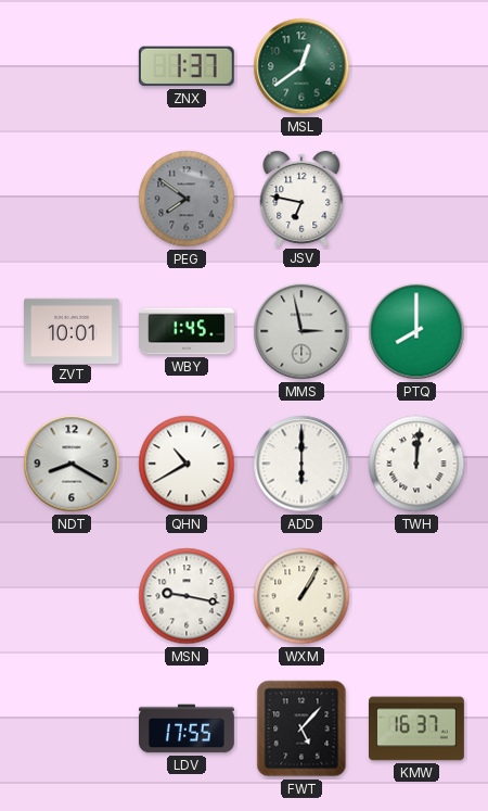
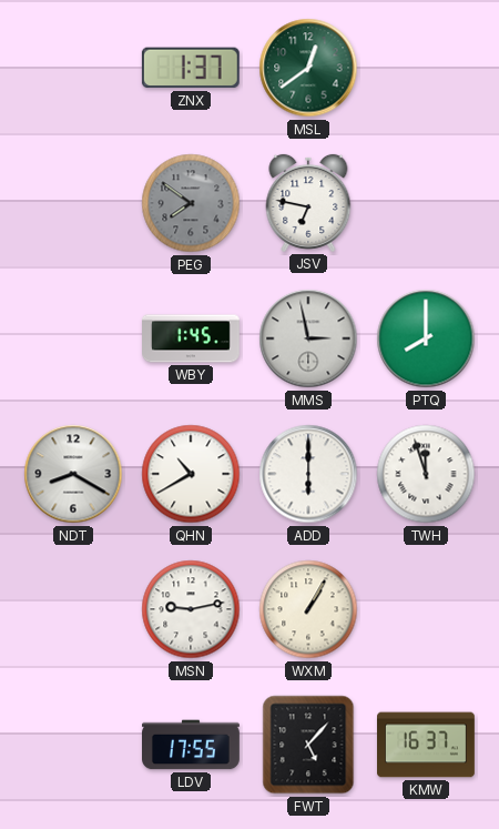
ZVT: 10:01 -> none
TWH: 12:01 -> 11:57
MSN: 9:17 -> 9:13
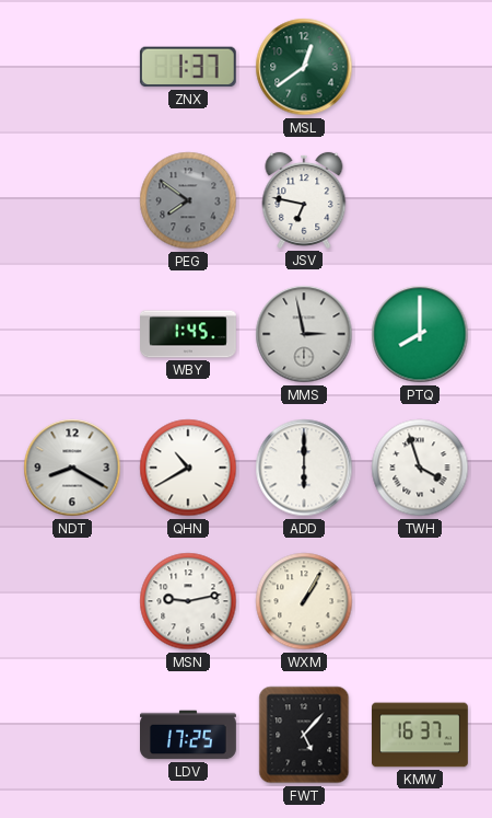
TWH: 11:57 -> 3:57
LDV: 17:55 -> 17:25
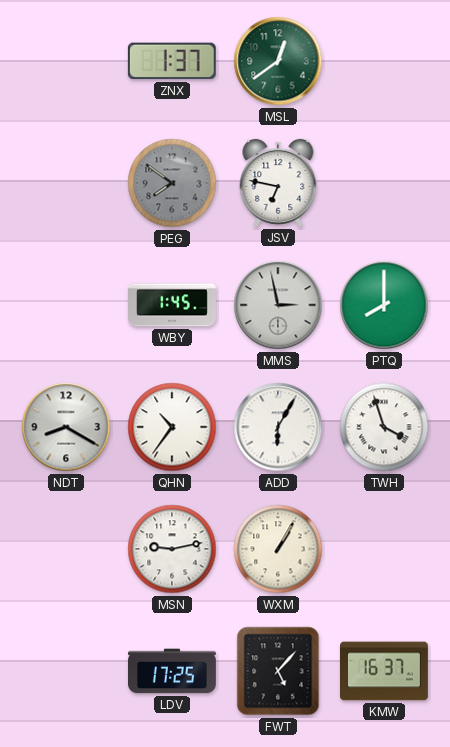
QHN: 10:40 -> 10:36
ADD: 6:00 -> 6:05
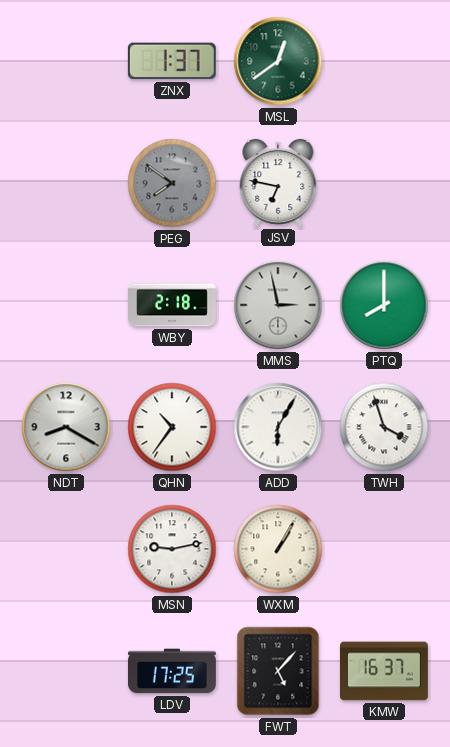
WBY: 1:45 -> 2:18
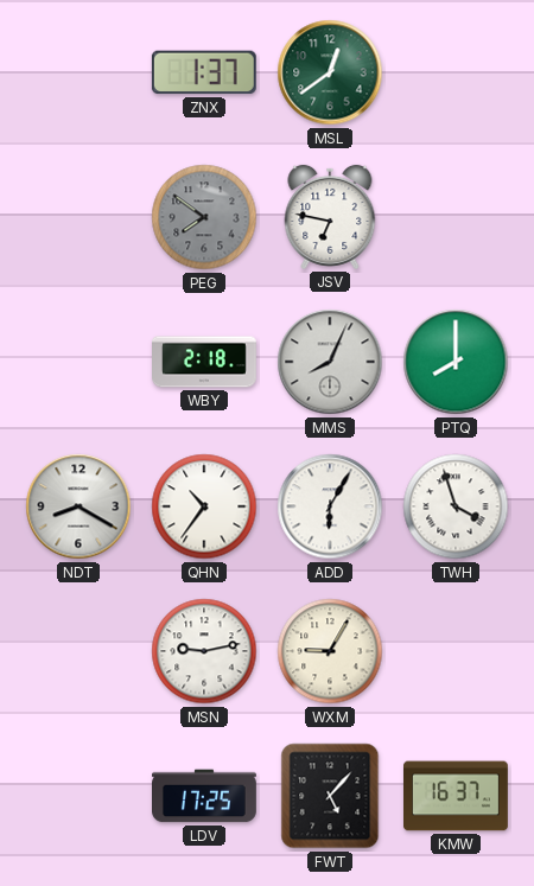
MMS: 2:58 -> 8:04
WXM: 1:05 -> 9:05
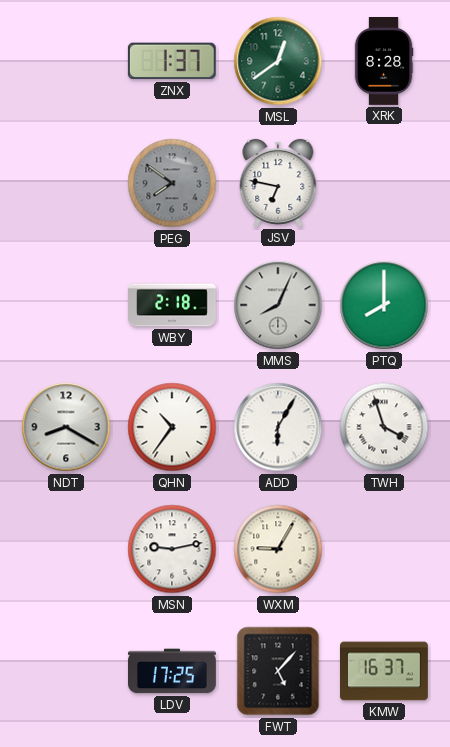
XRK: none -> 8:28
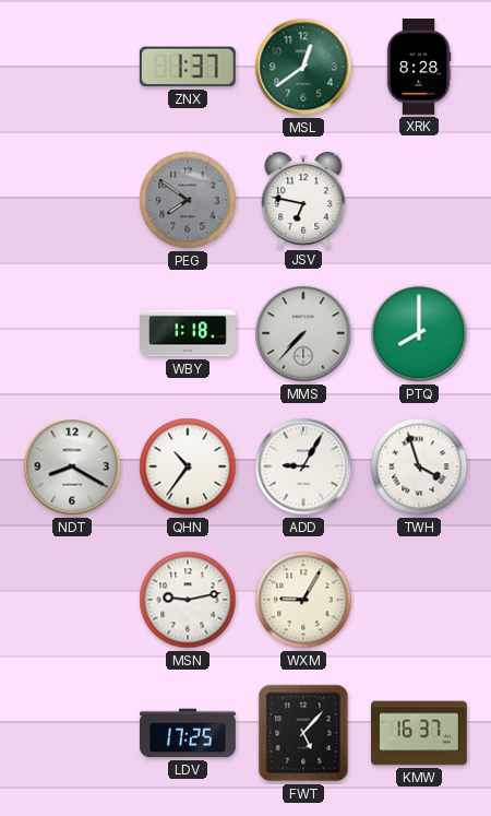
WBY: 2:18 -> 1:18
MMS: 8:04 -> 7:37
ADD: 6:05 -> 9:05
